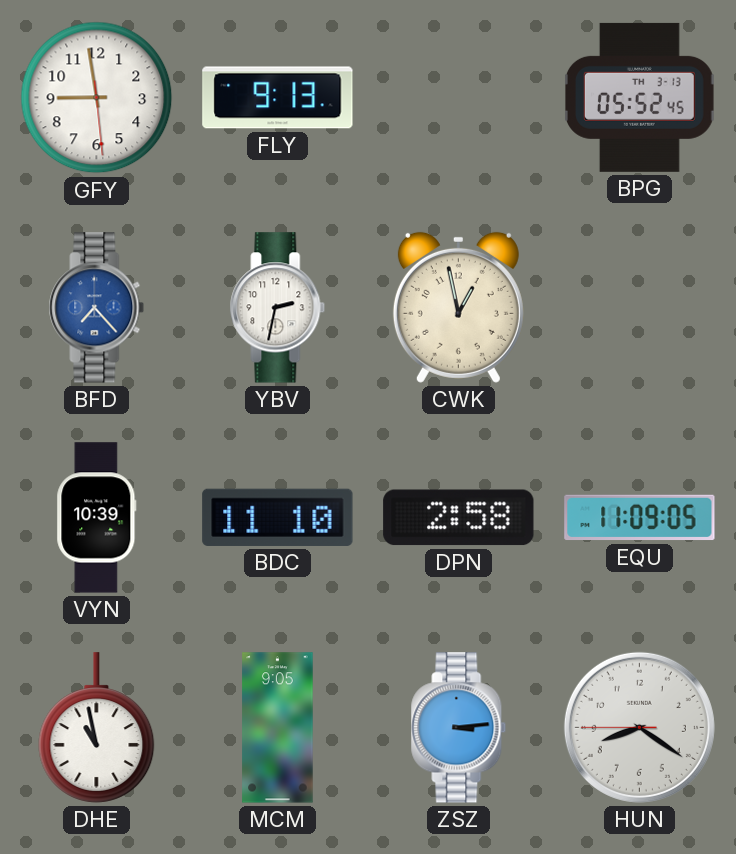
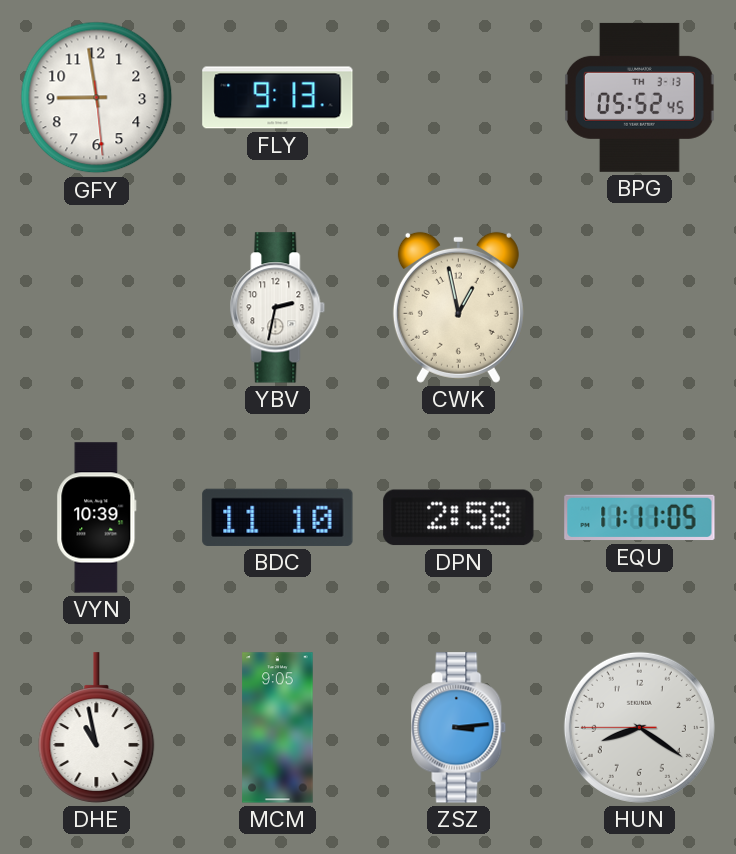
BFD: 7:23 -> none
EQU: 11:09 -> 11:11
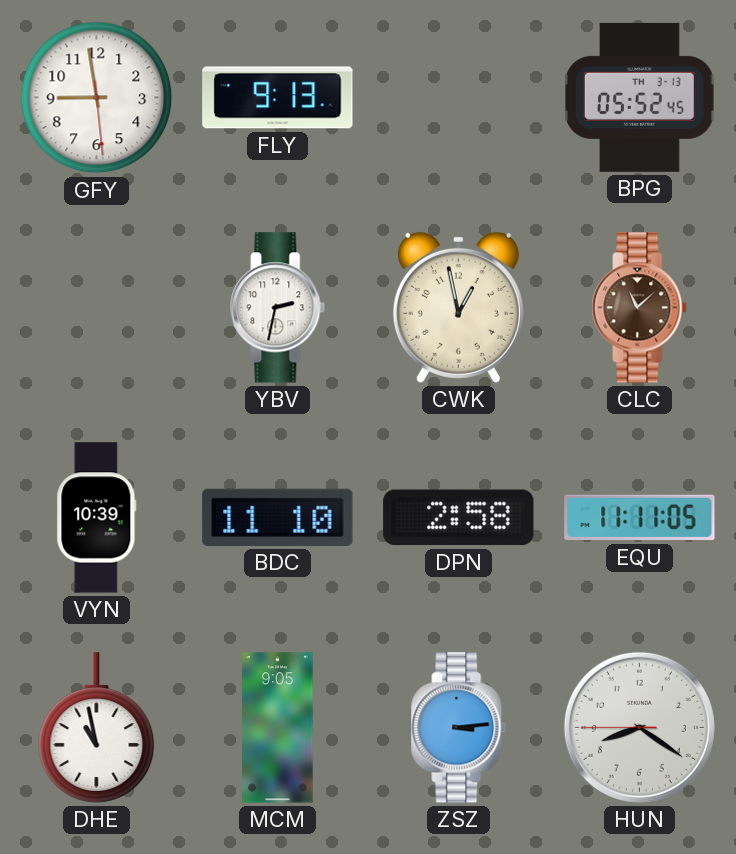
CLC: none -> 11:08
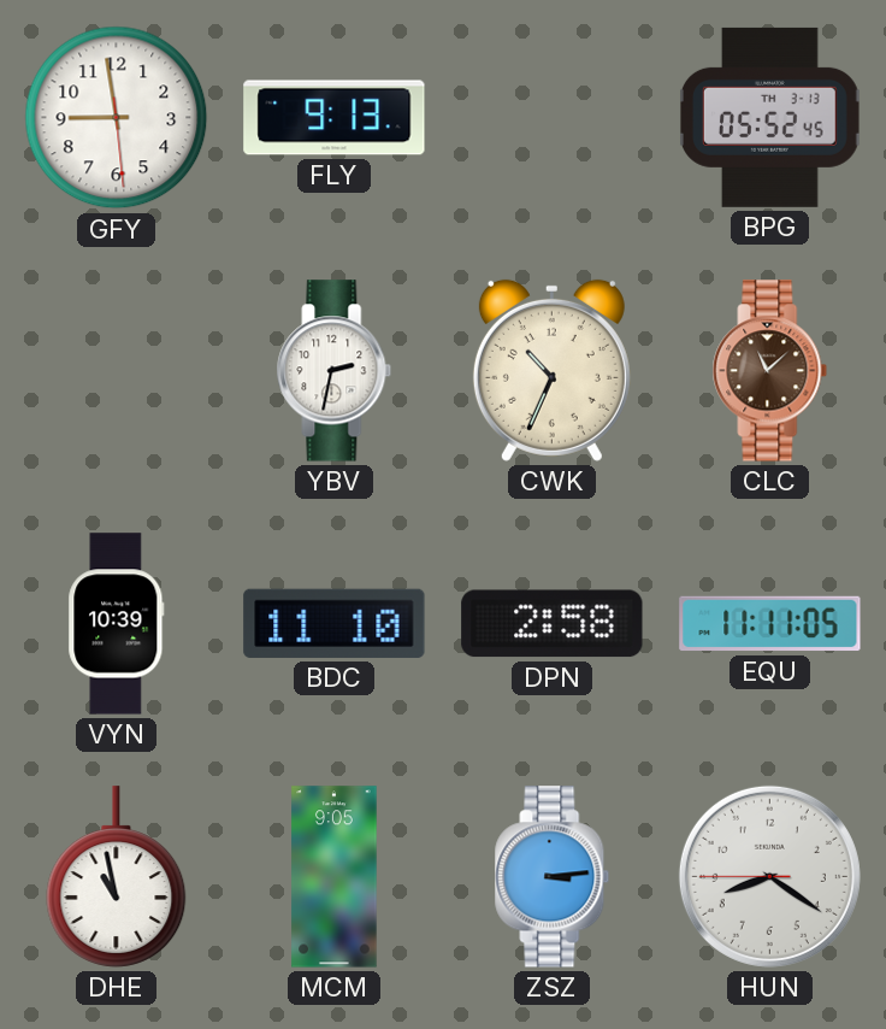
CWK: 12:58 -> 10:34
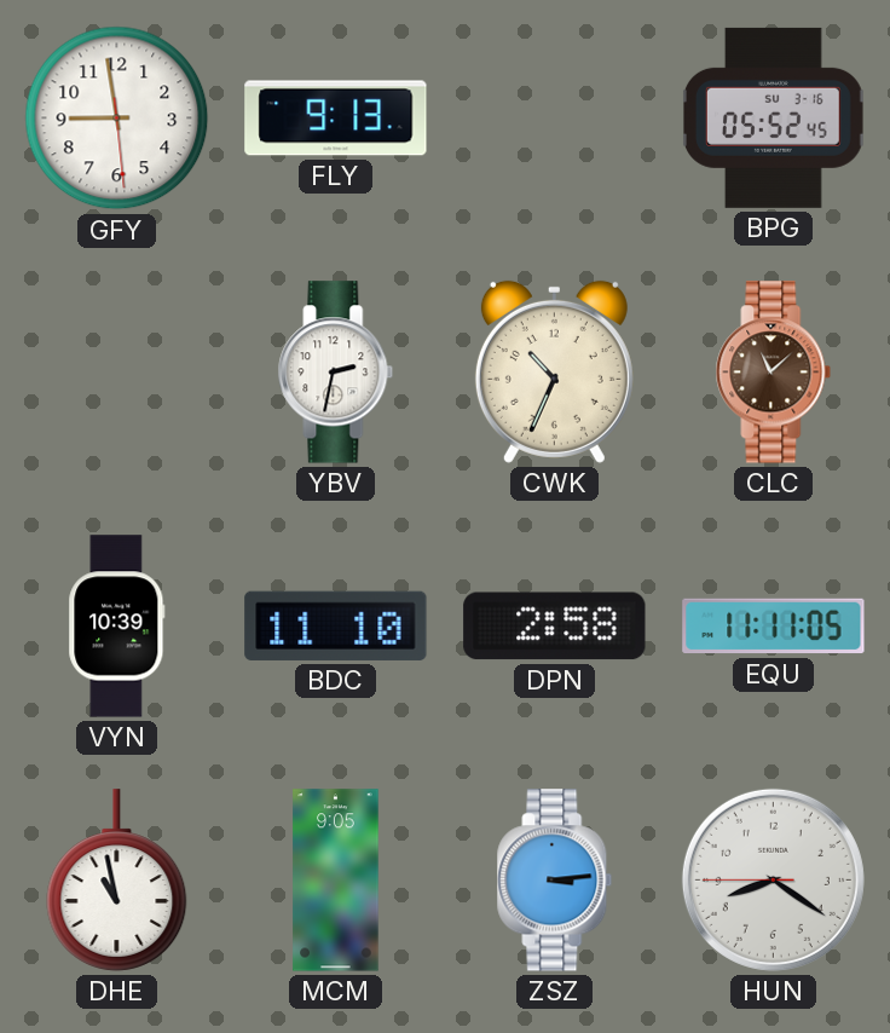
BPG date: TH 3-13 -> SU 3-16
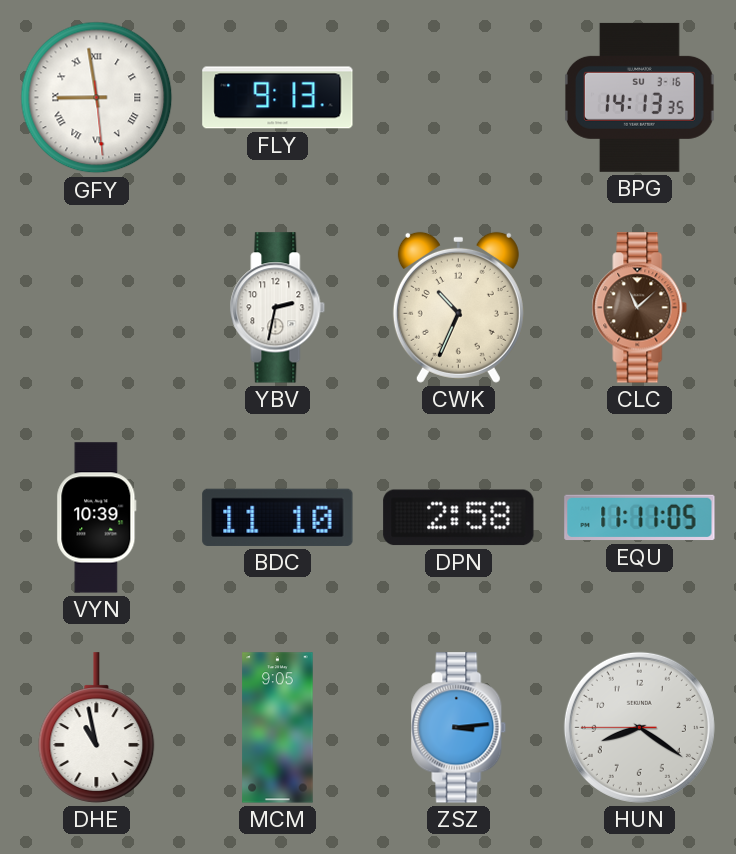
GFY numerals: Arabic -> Roman
BPG: 05:52 -> 14:13
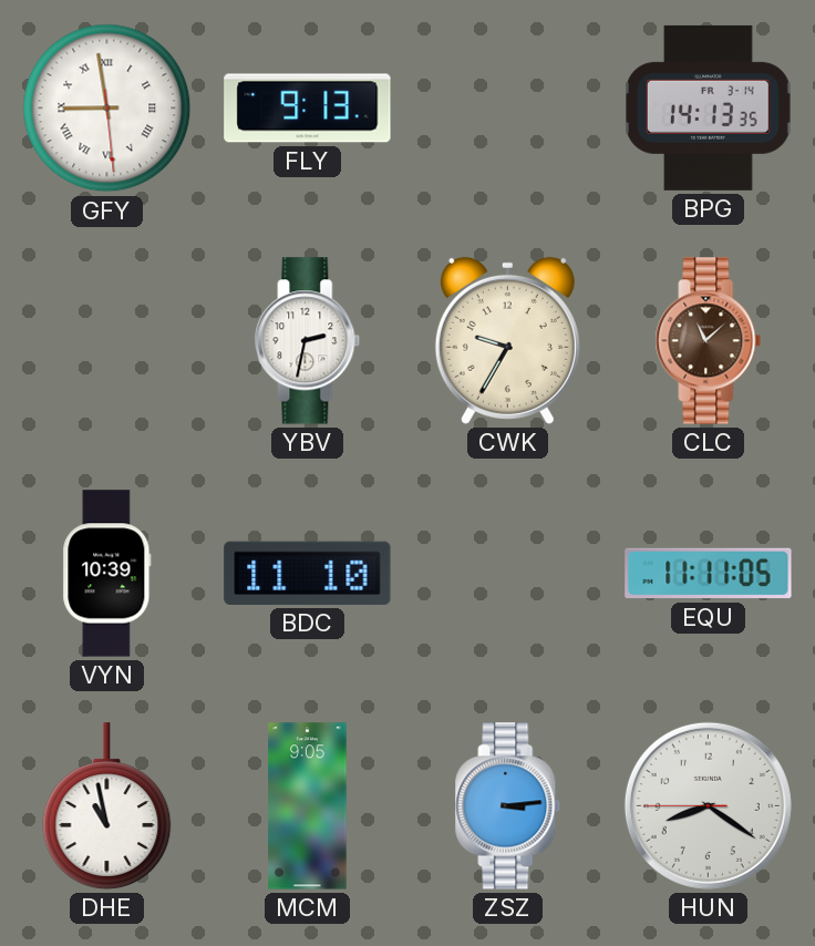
BPG date: SU 3-16 -> FR 3-14
CWK: 10:34 -> 9:35
DPN: 2:58 -> none
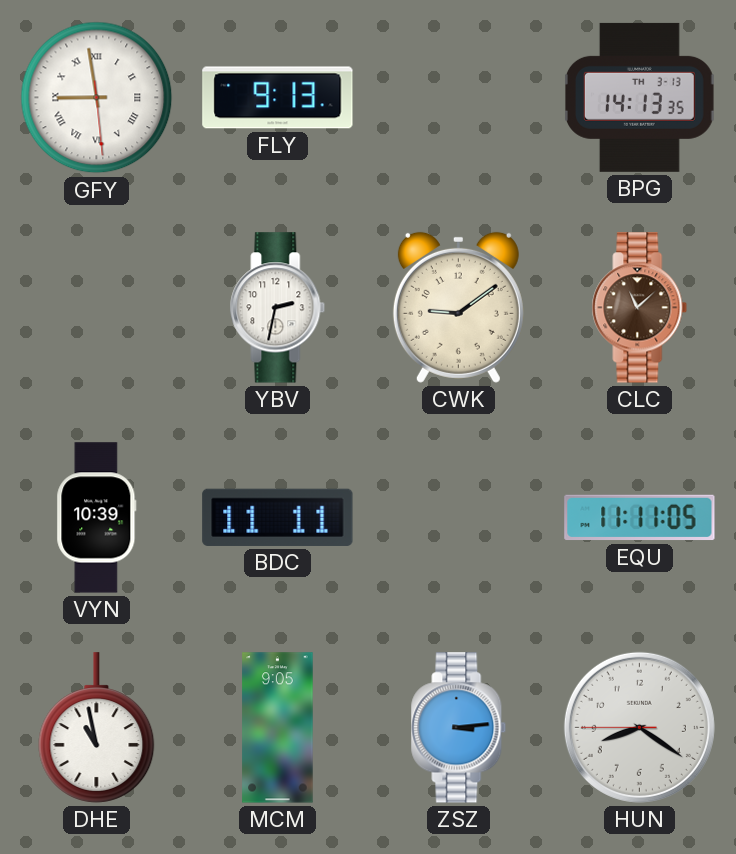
BPG date: FR 3-14 -> TH 3-13
CWK: 9:35 -> 9:09
BDC: 11:10 -> 11:11
